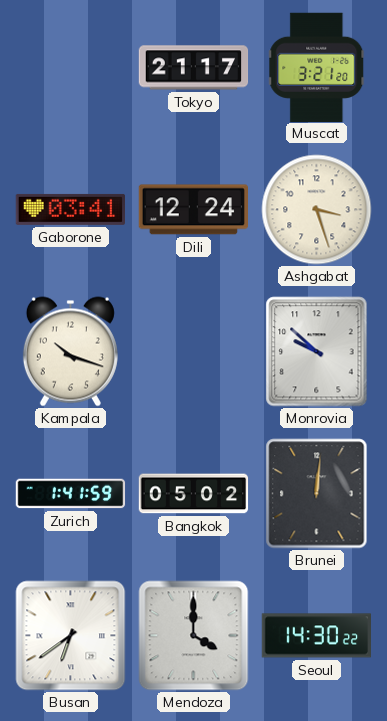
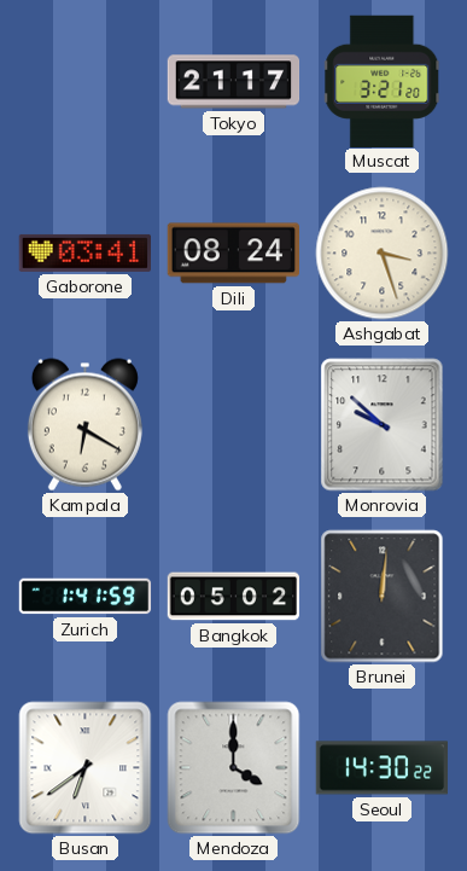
Dili: 12:24 -> 08:24
Kampala: 10:18 -> 6:20
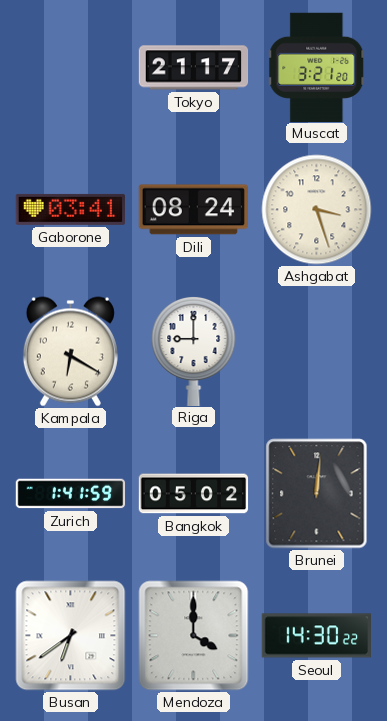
Riga: none -> 9:00
Monrovia: 9:52 -> none
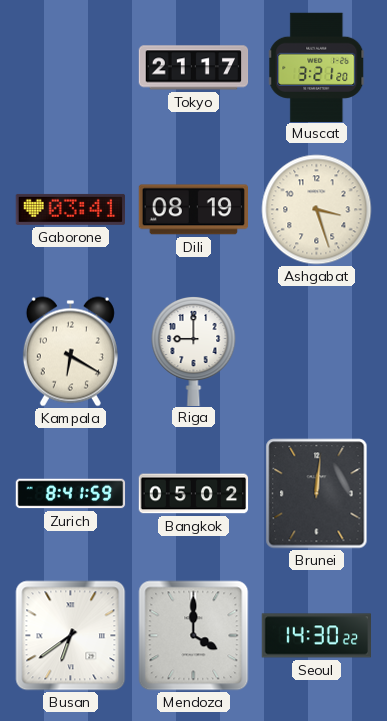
Dili: 08:24 -> 08:19
Zurich: 1:41 -> 8:41
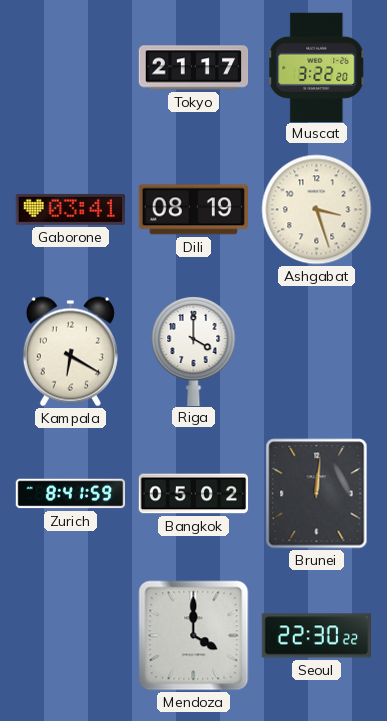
Muscat: 3:21 -> 3:22
Riga: 9:00 -> 4:00
Busan: 6:39 -> none
Seoul: 14:30 -> 22:30
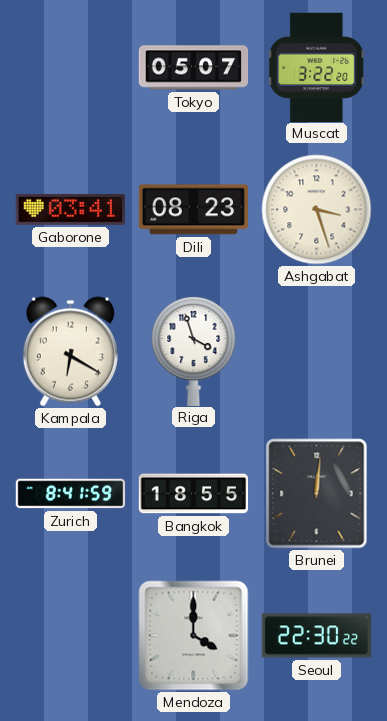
Tokyo: 21:17 -> 05:07
Dili: 08:19 -> 08:23
Riga: 4:00 -> 3:57
Bangkok: 05:02 -> 18:55
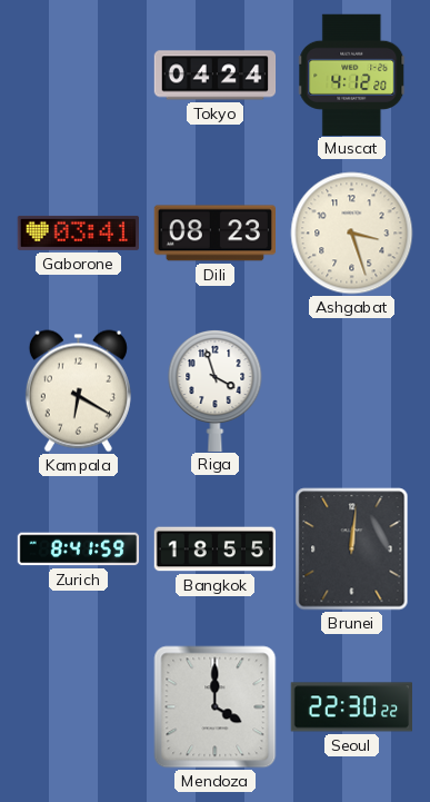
Tokyo: 05:07 -> 04:24
Muscat: 3:22 -> 4:12
